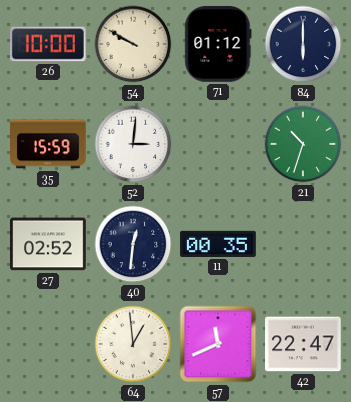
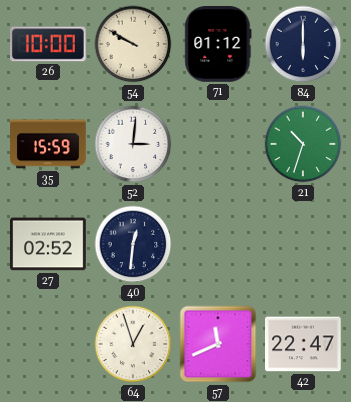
11: 00:35 -> none
64: 12:59 -> 12:57
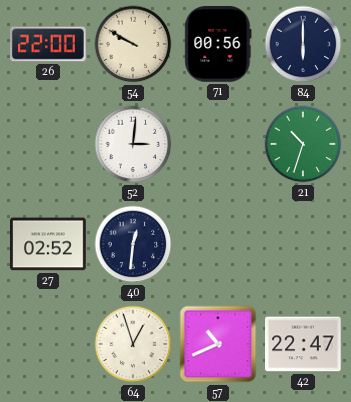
26: 10:00 -> 22:00
71: 01:12 -> 00:56
35: 15:59 -> none
57: 11:41 -> 10:41
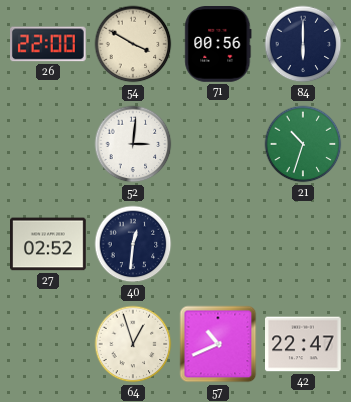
54: 9:50 -> 3:50
